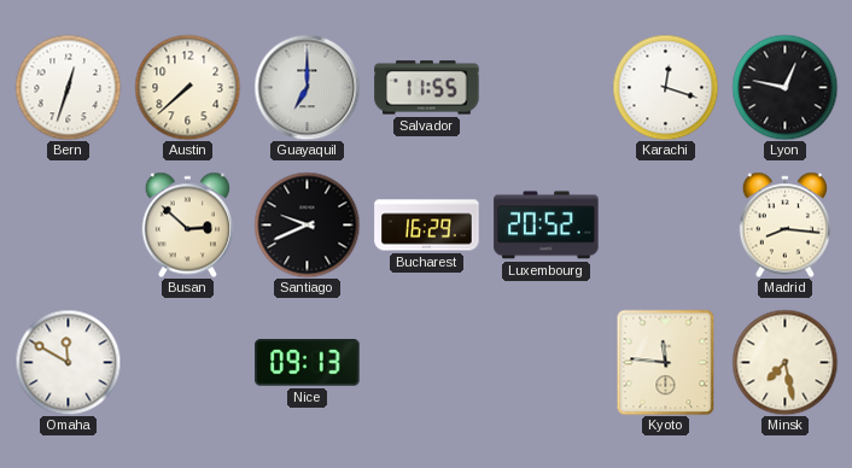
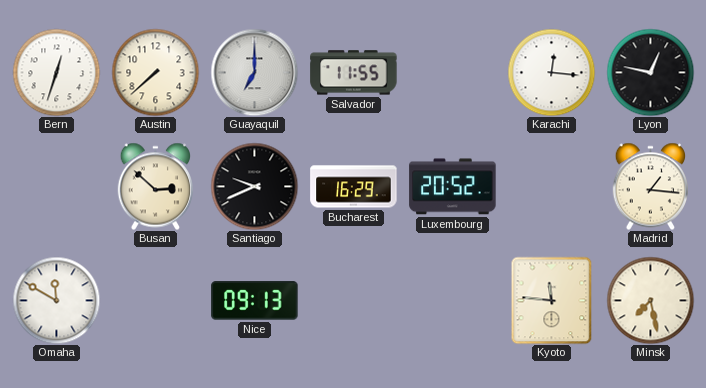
Karachi: 12:18 -> 12:16
Madrid: 8:16 -> 1:16
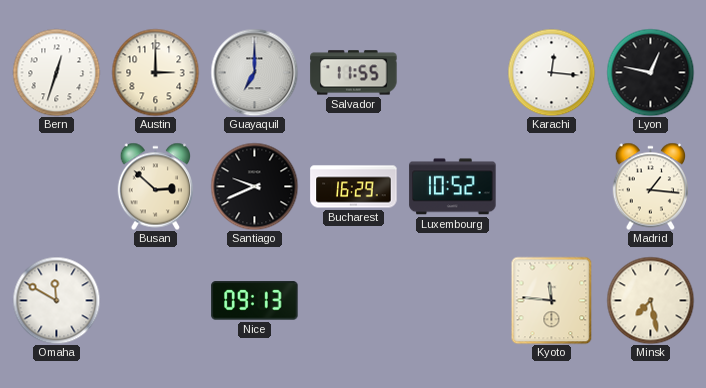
Austin: 7:38 -> 3:00
Luxembourg: 20:52 -> 10:52
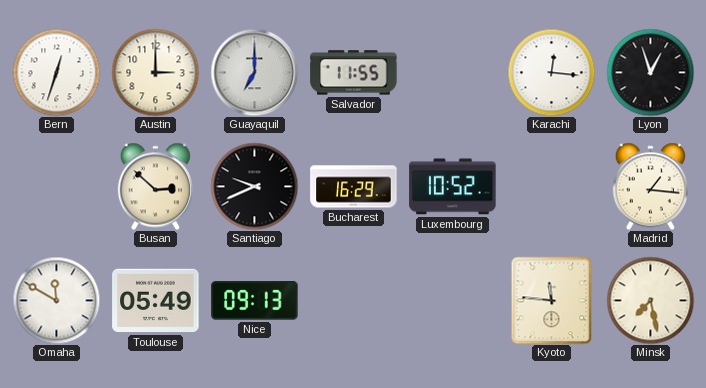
Lyon: 12:47 -> 12:57
Toulouse: none -> 05:49
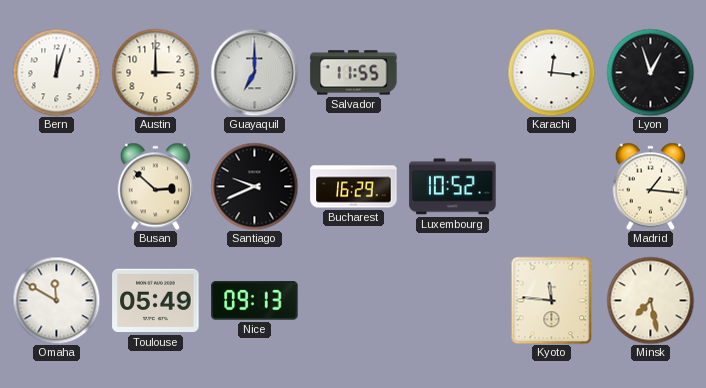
Bern: 12:33 -> 12:03
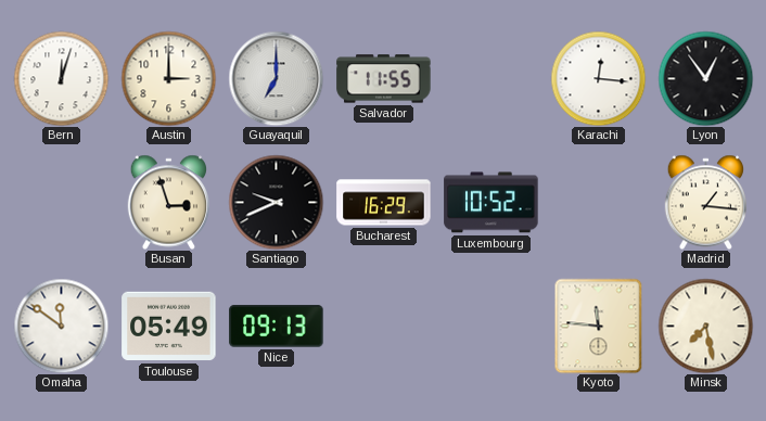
Lyon: 12:57 -> 12:54
Busan: 2:52 -> 2:57
Omaha: 11:50 -> 11:51
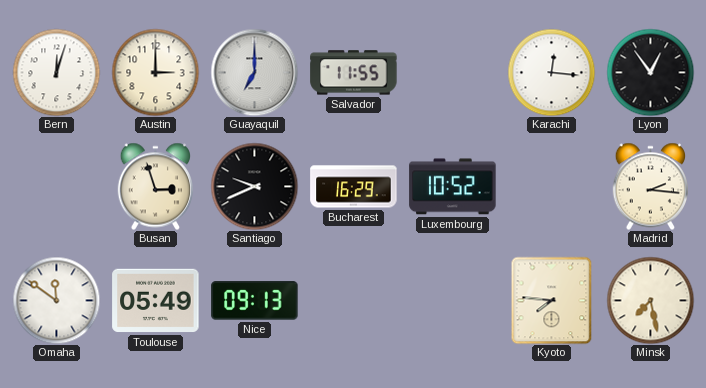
Madrid: 1:16 -> 2:16
Kyoto: 11:46 -> 7:46
